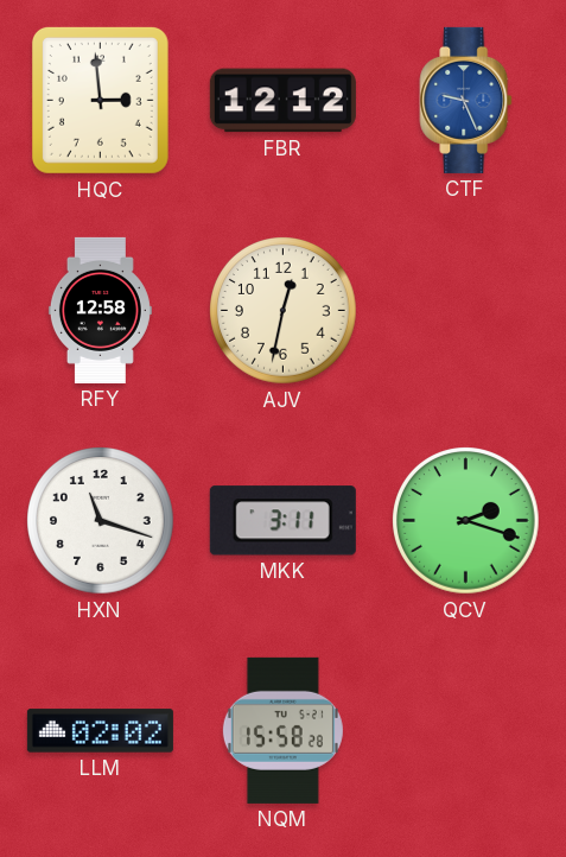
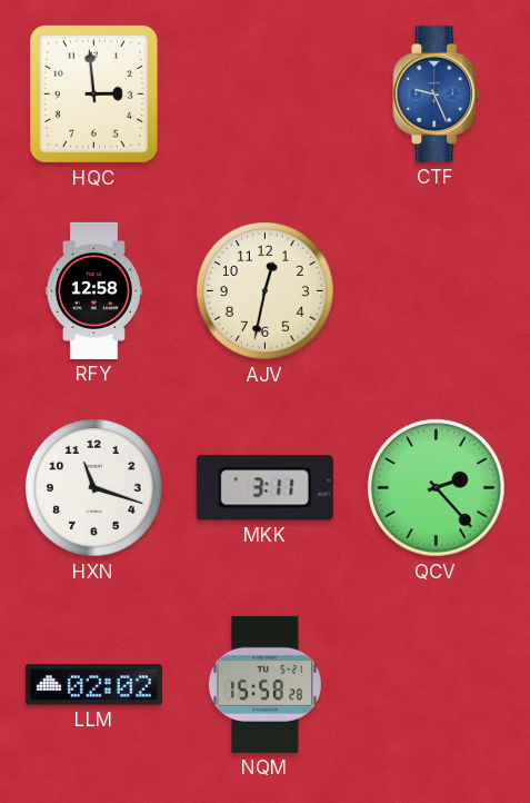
FBR: 12:12 -> none
QCV: 2:18 -> 2:23
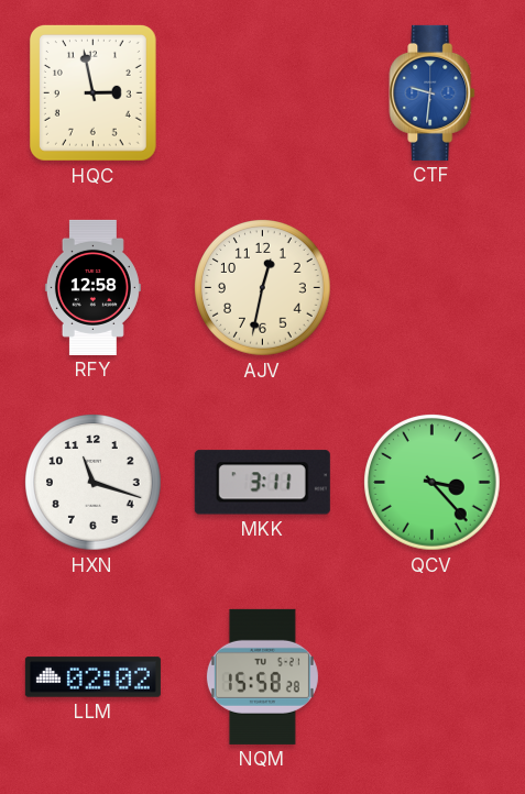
HQC: 2:59 -> 2:58
CTF: 9:26 -> 9:31
QCV: 2:23 -> 3:23
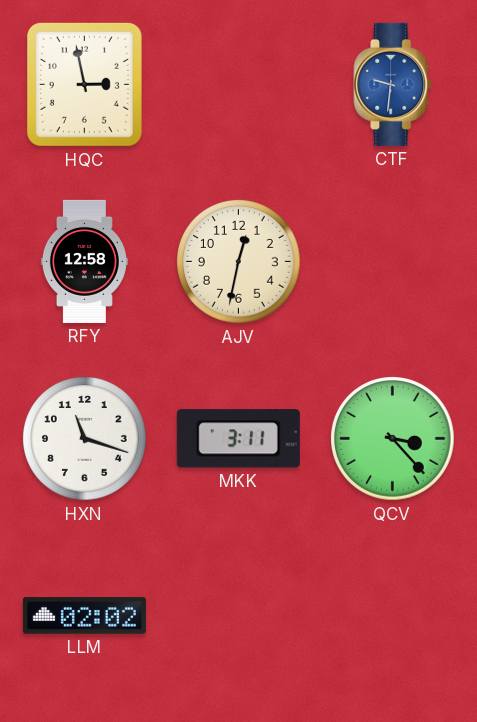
NQM: 15:58 -> none
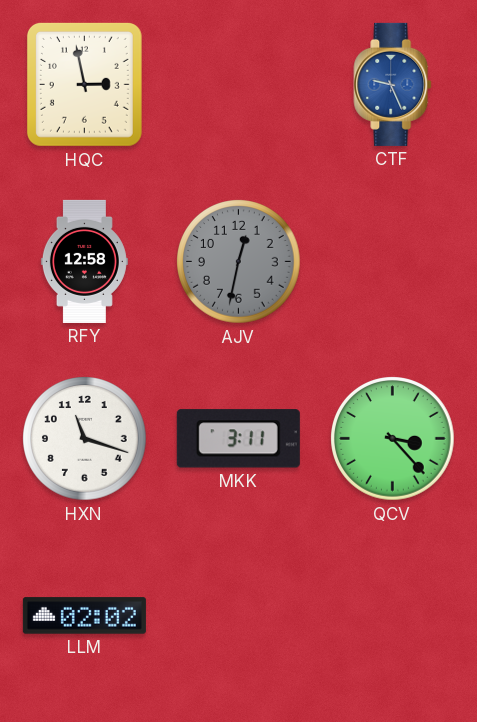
CTF: 9:31 -> 9:26
AJV dial: cream -> grey
